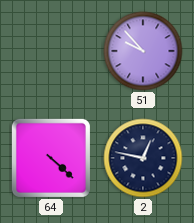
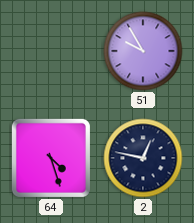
51: 9:53 -> 9:55
64: 4:22 -> 4:27
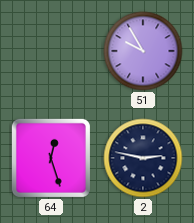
64: 4:27 -> 12:27
2: 12:47 -> 2:47
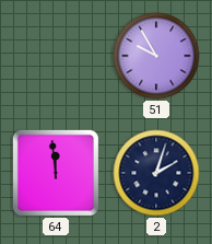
64: 12:27 -> 11:59
2: 2:47 -> 2:03
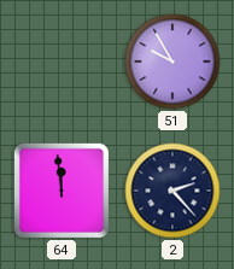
2: 2:03 -> 2:23
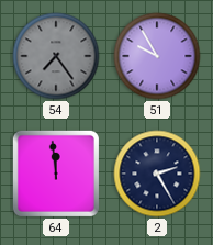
54: none -> 7:24
2: 2:23 -> 2:25
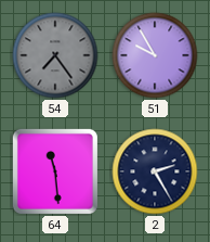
64: 11:59 -> 11:29
